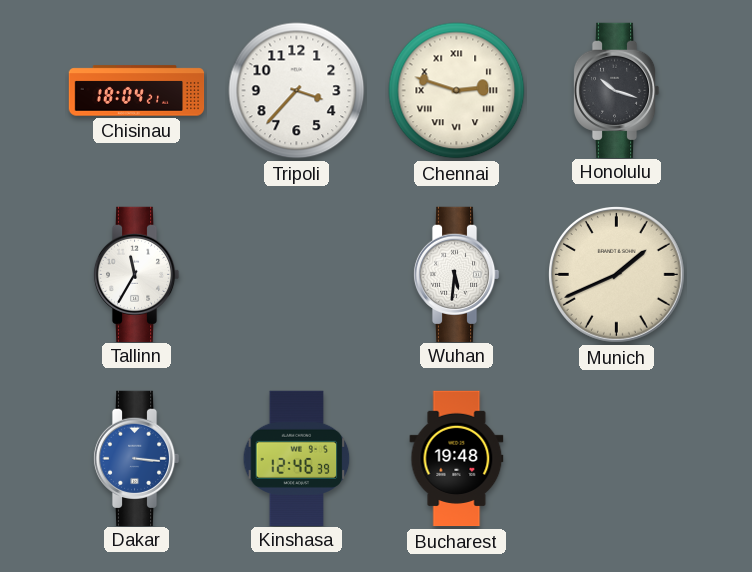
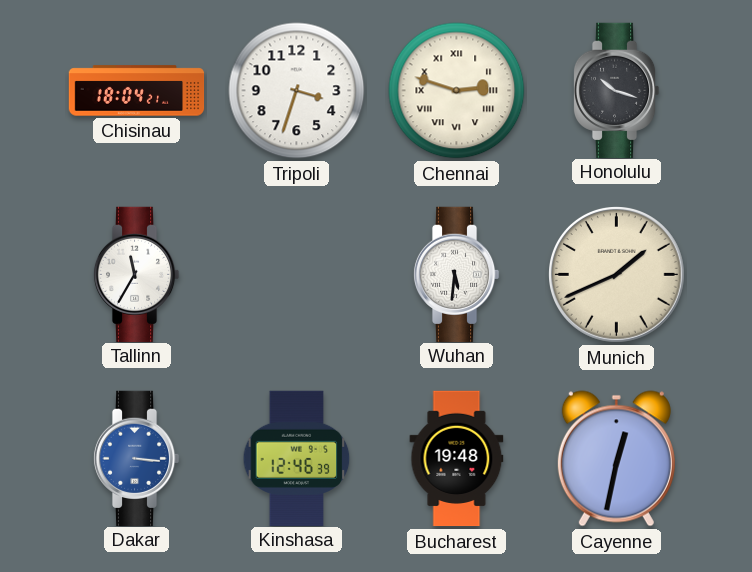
Tripoli: 3:37 -> 3:33
Cayenne: none -> 12:32
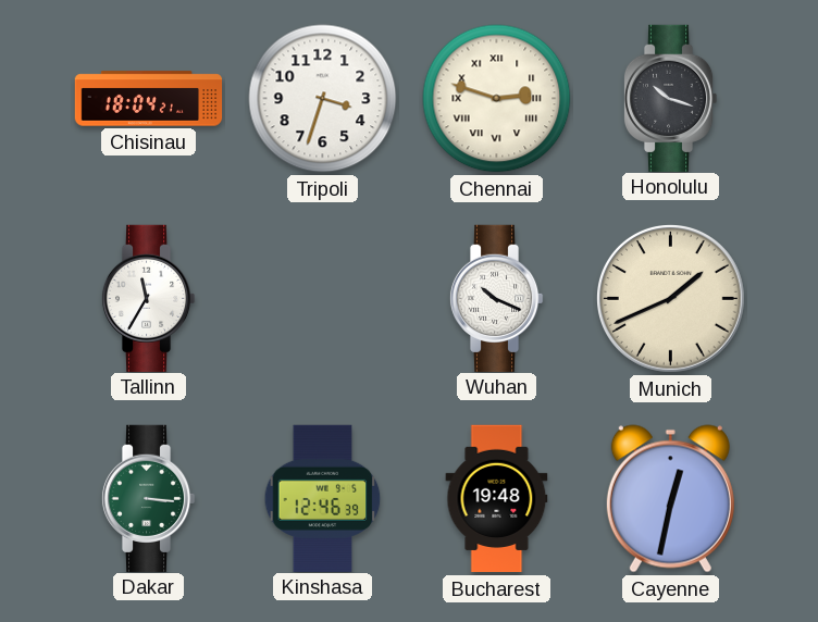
Wuhan: 5:31 -> 10:19
Dakar dial: blue -> green
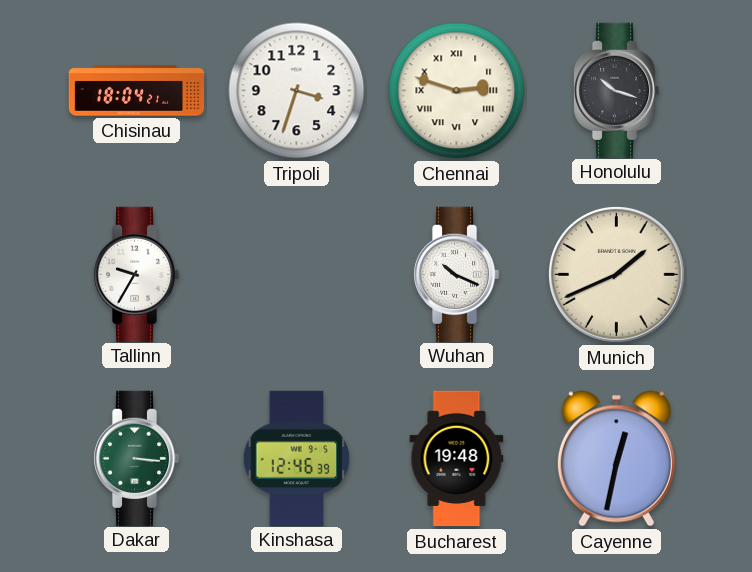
Tallinn: 11:35 -> 9:35
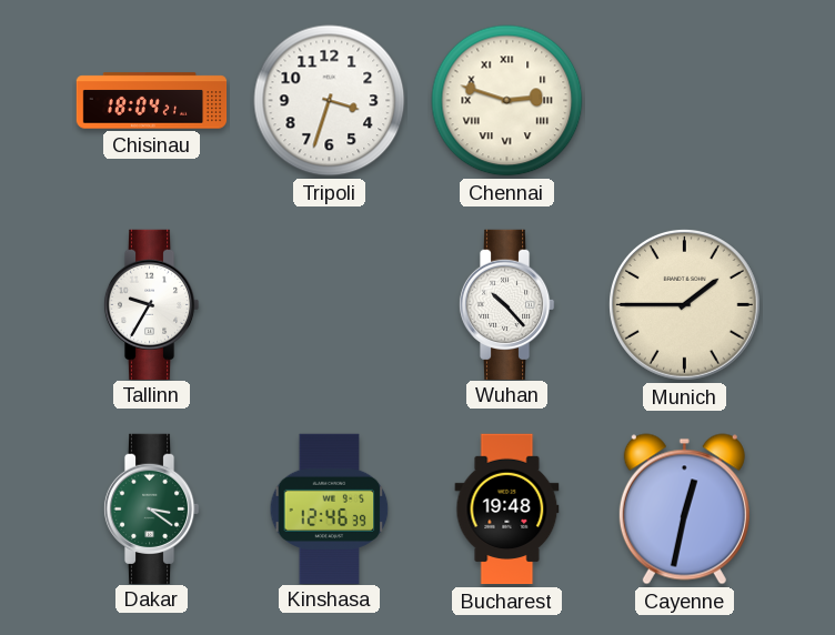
Honolulu: 10:18 -> none
Wuhan: 10:19 -> 10:23
Munich: 1:41 -> 1:45
Dakar: 3:16 -> 3:21
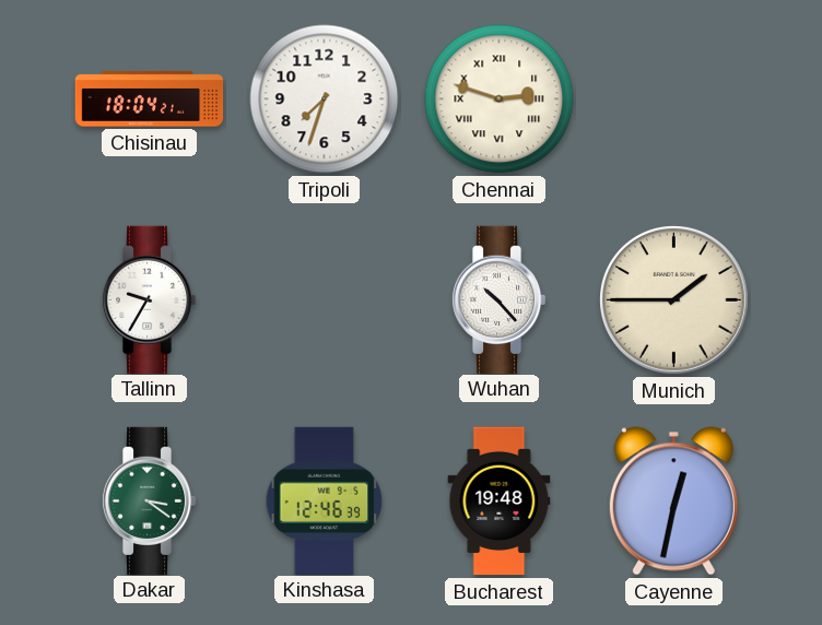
Tripoli: 3:33 -> 7:33
